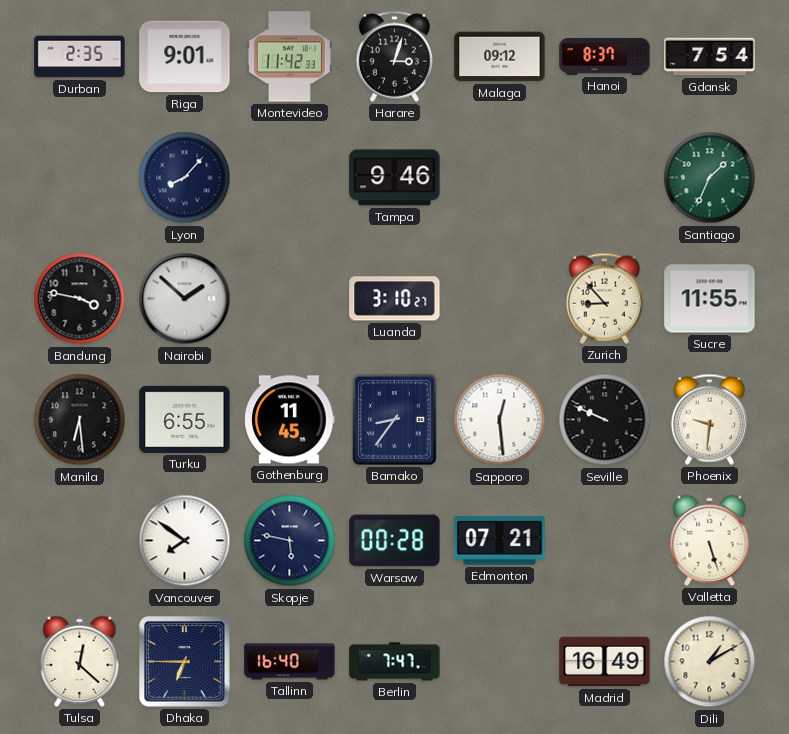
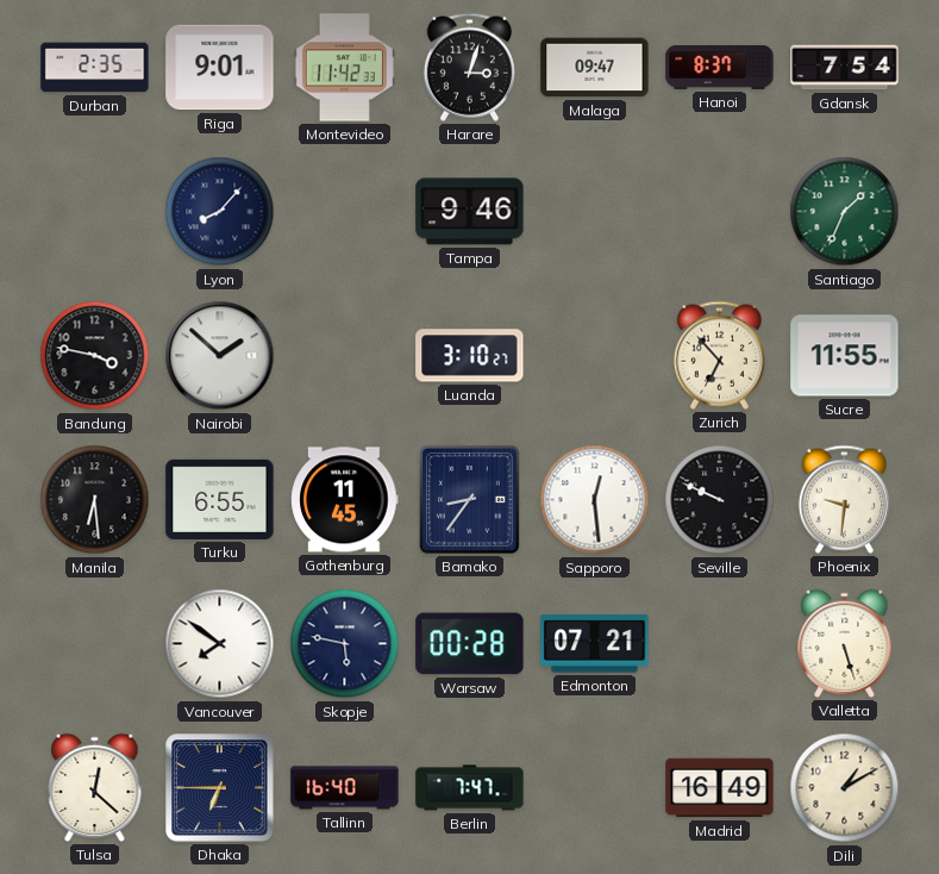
Malaga: 09:12 -> 09:47
Zurich: 8:53 -> 6:53
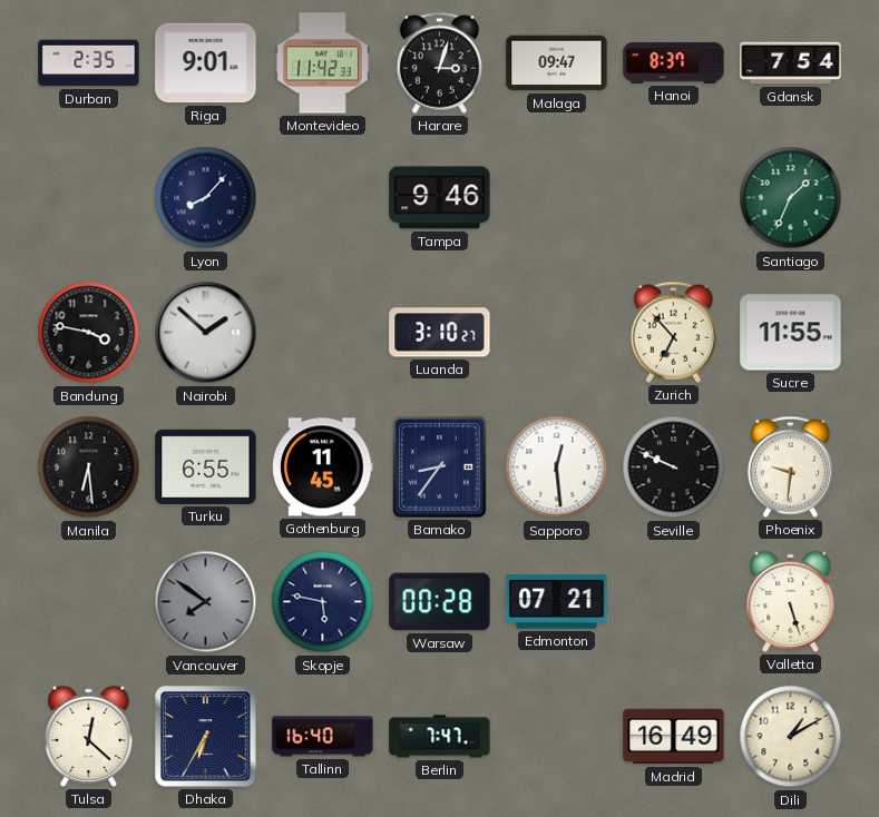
Vancouver dial: white -> grey
Dhaka: 6:45 -> 6:35
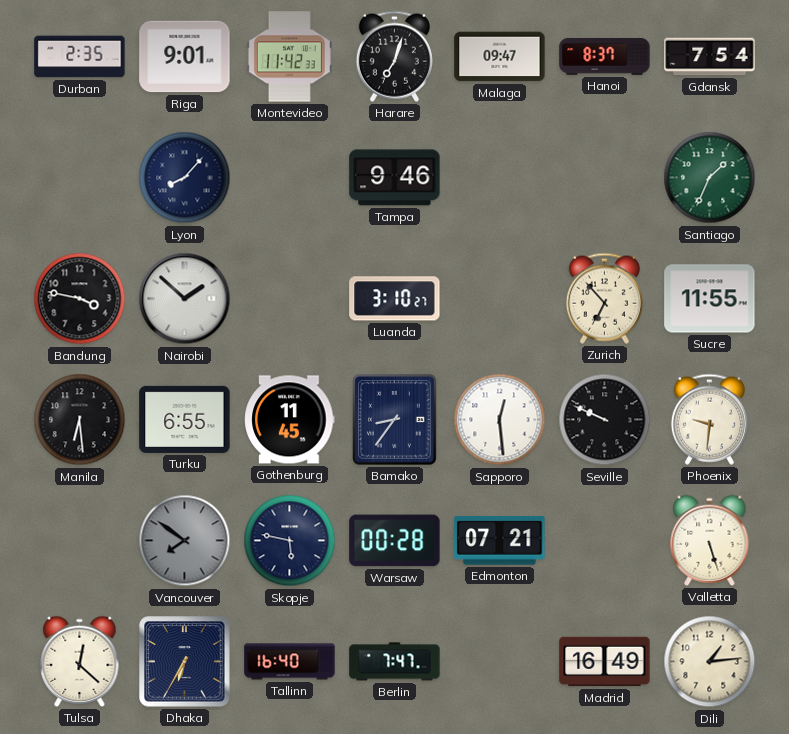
Harare: 3:03 -> 7:03
Dili: 1:10 -> 1:14
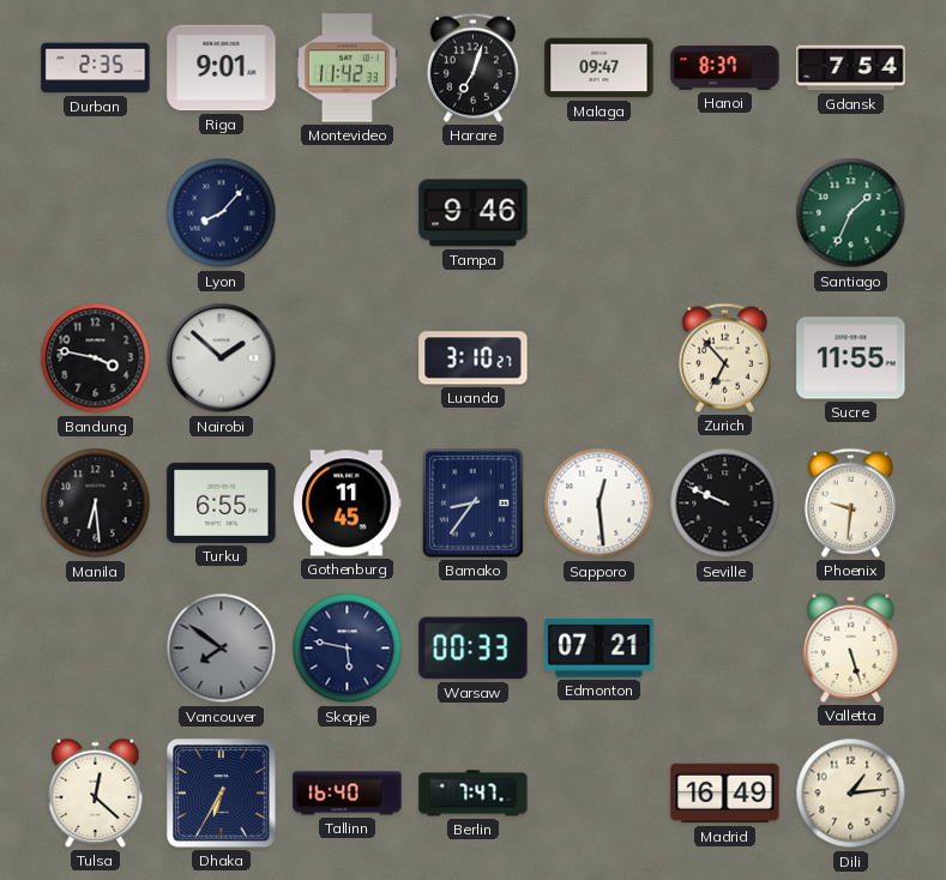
Warsaw: 00:28 -> 00:33
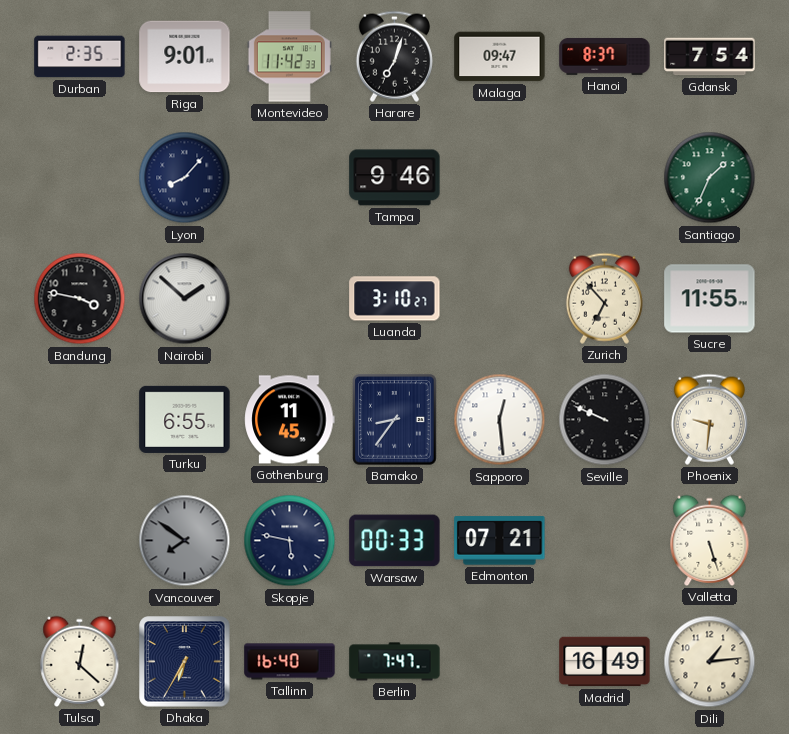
Manila: 6:29 -> none
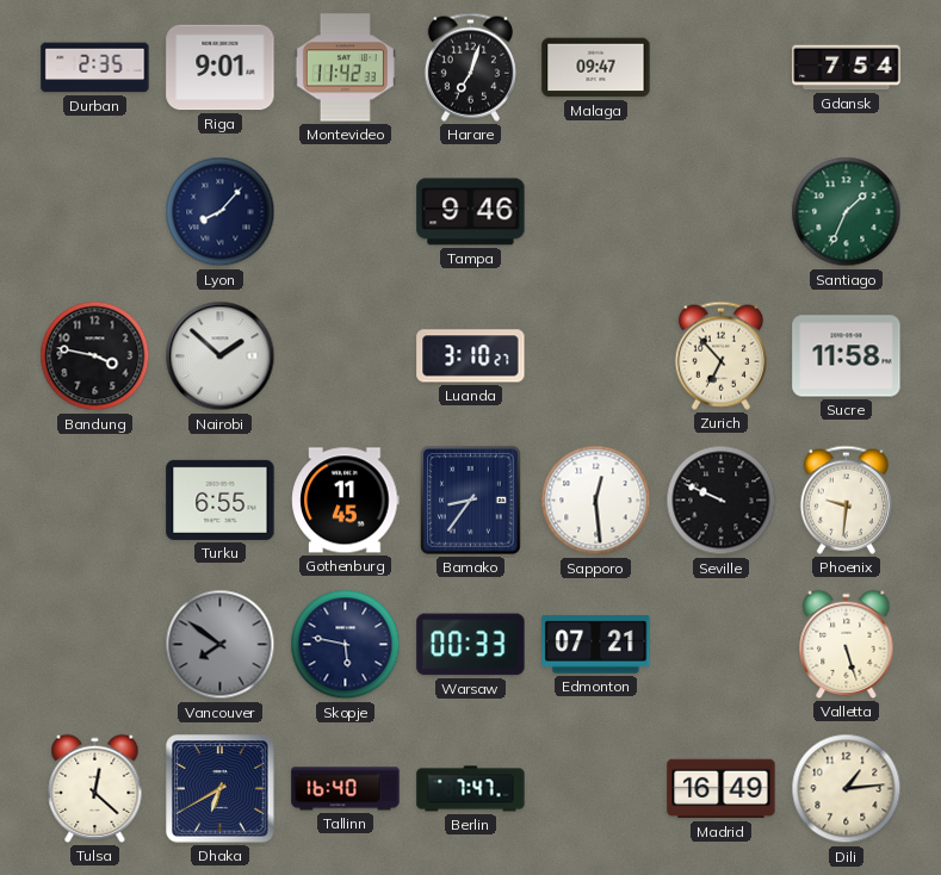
Hanoi: 8:37 -> none
Sucre: 11:55 -> 11:58
Dhaka: 6:35 -> 6:40
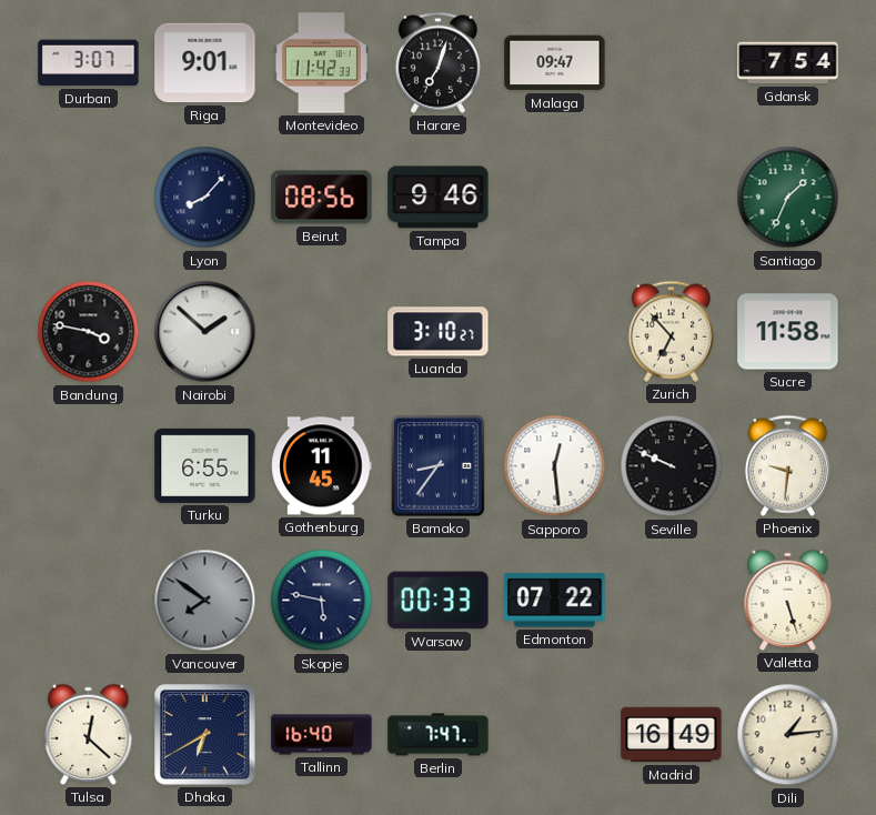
Durban: 2:35 -> 3:07
Beirut: none -> 08:56
Edmonton: 07:21 -> 07:22
